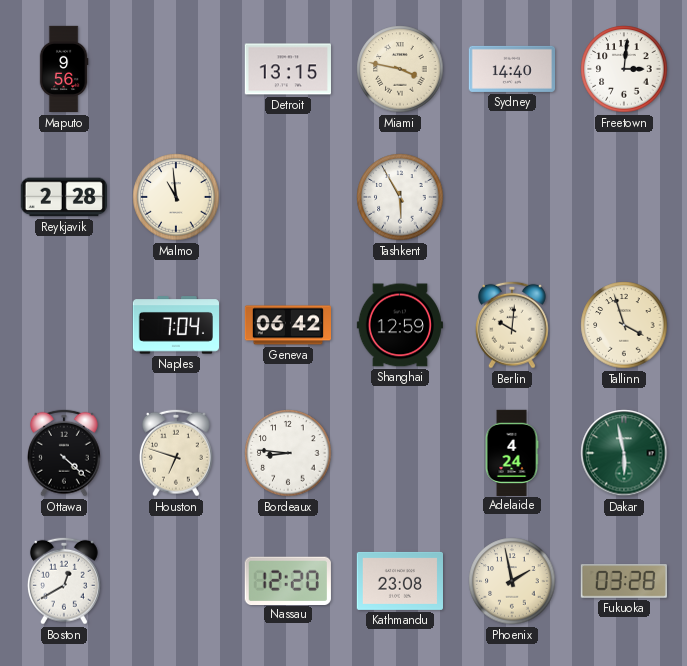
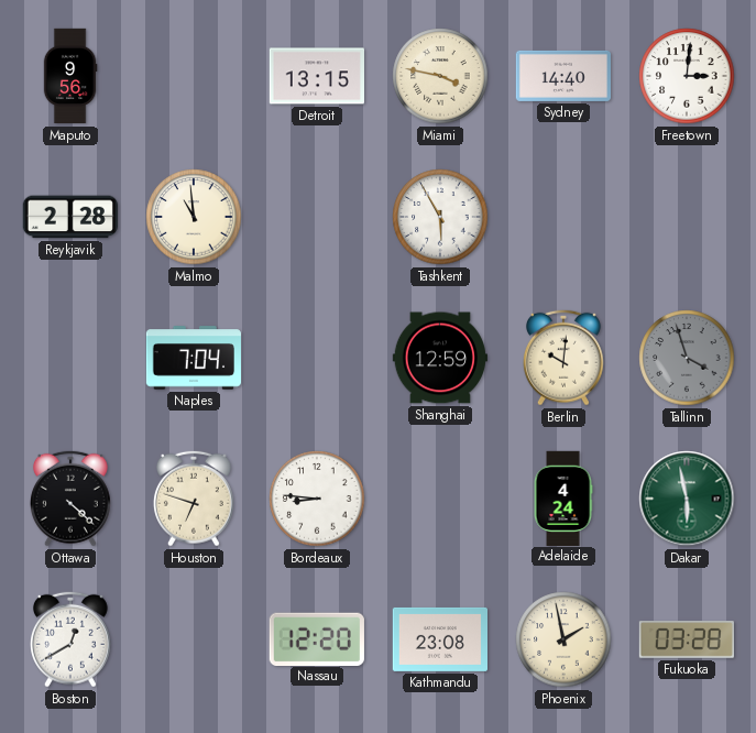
Geneva: 06:42 -> none
Tallinn dial: cream -> grey
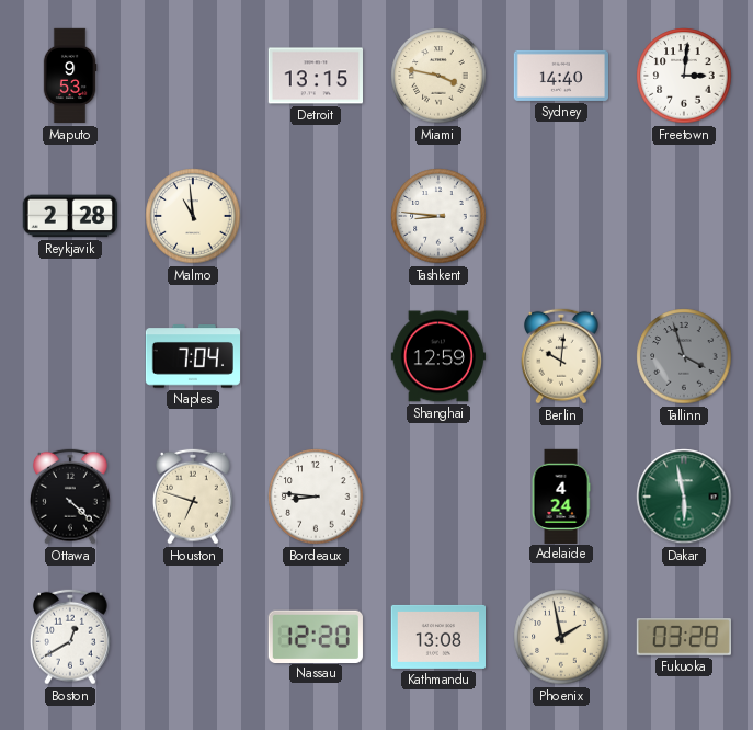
Maputo: 9:56 -> 9:53
Tashkent: 5:55 -> 8:46
Kathmandu: 23:08 -> 13:08
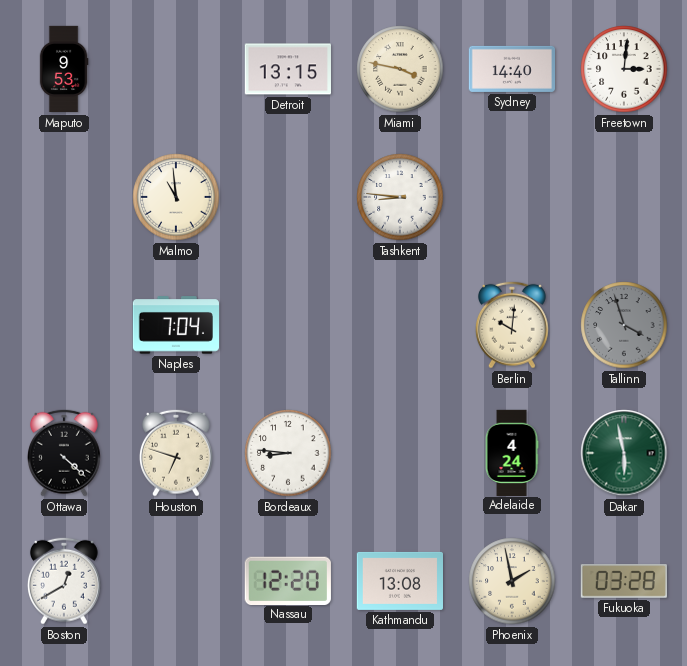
Reykjavik: 2:28 -> none
Shanghai: 12:59 -> none
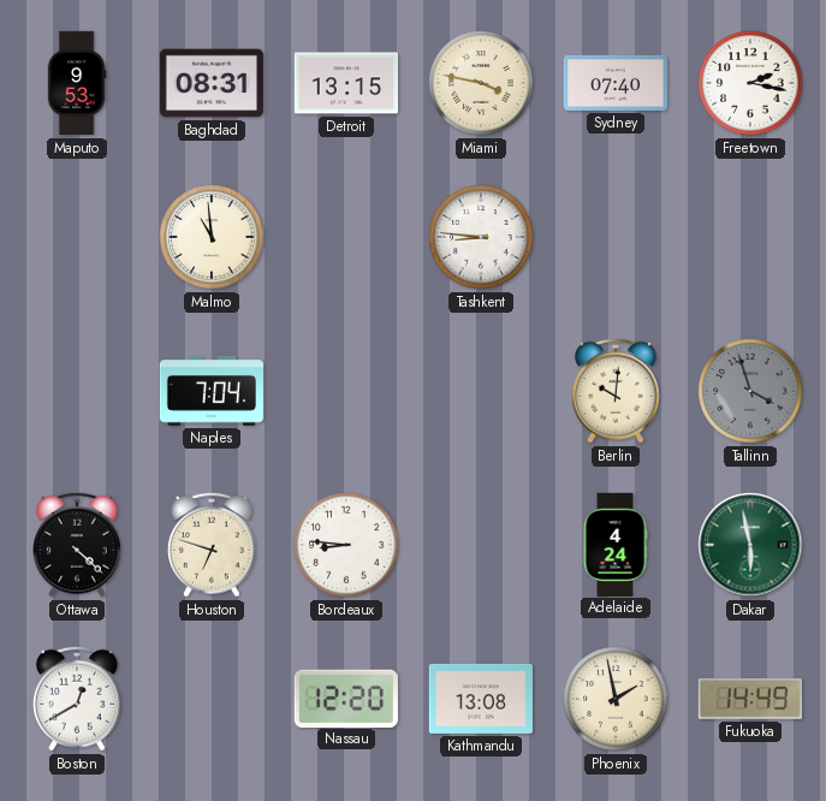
Baghdad: none -> 08:31
Sydney: 14:40 -> 07:40
Freetown: 3:01 -> 2:17
Fukuoka: 03:28 -> 14:49
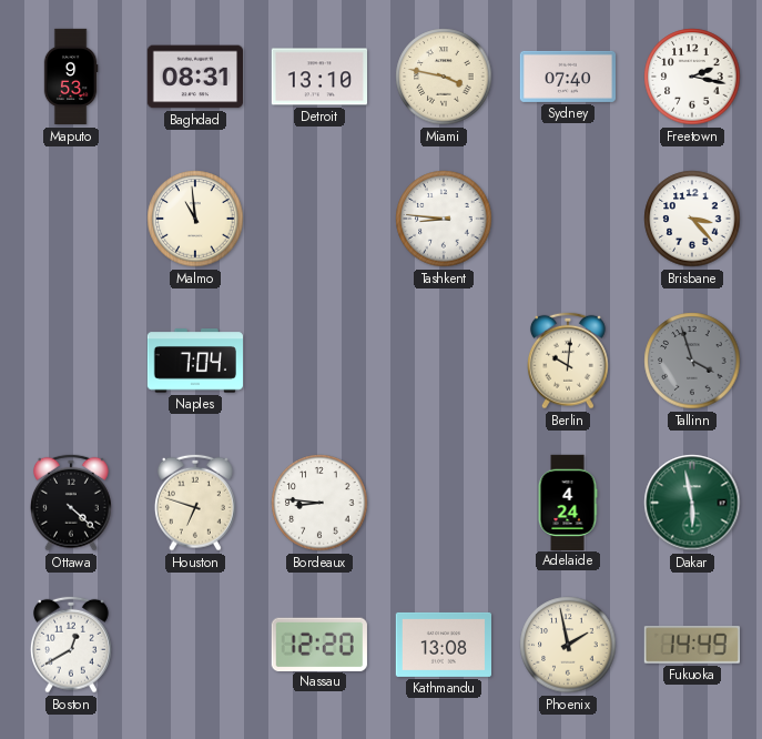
Detroit: 13:15 -> 13:10
Brisbane: none -> 3:23
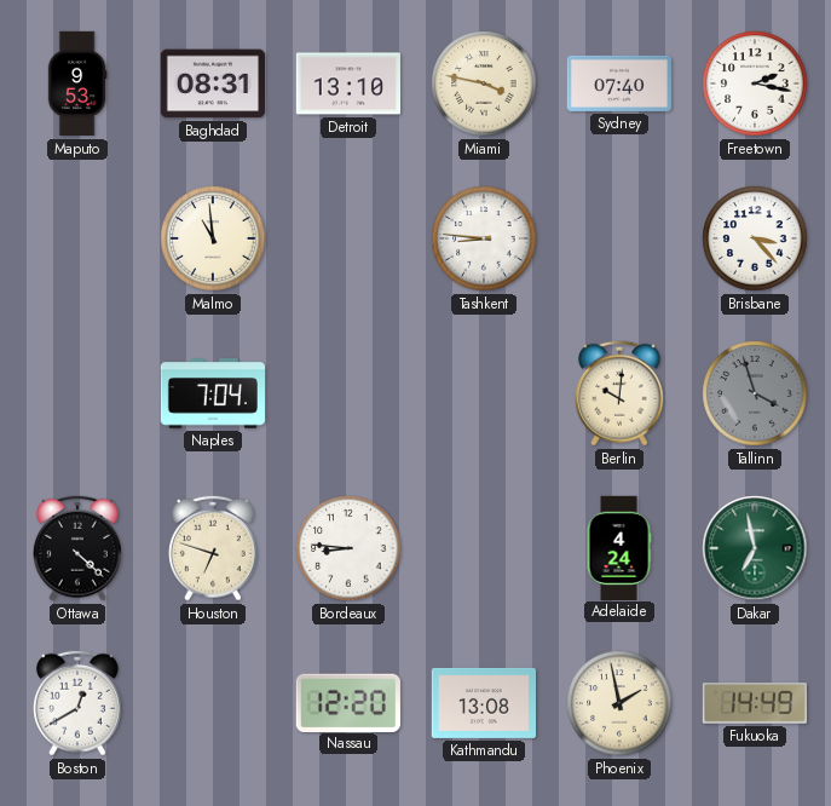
Dakar: 5:58 -> 6:58
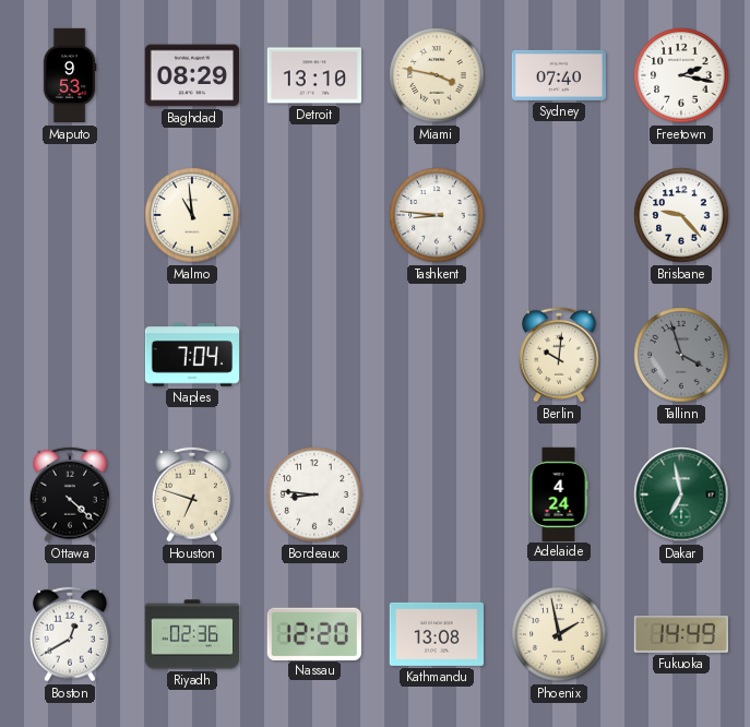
Baghdad: 08:31 -> 08:29
Brisbane: 3:23 -> 9:23
Riyadh: none -> 02:36
